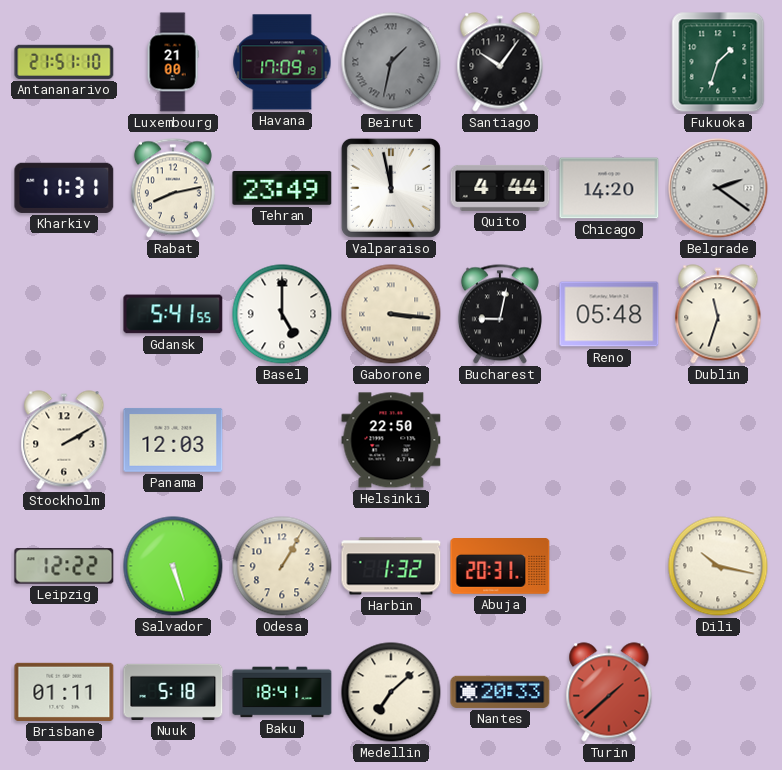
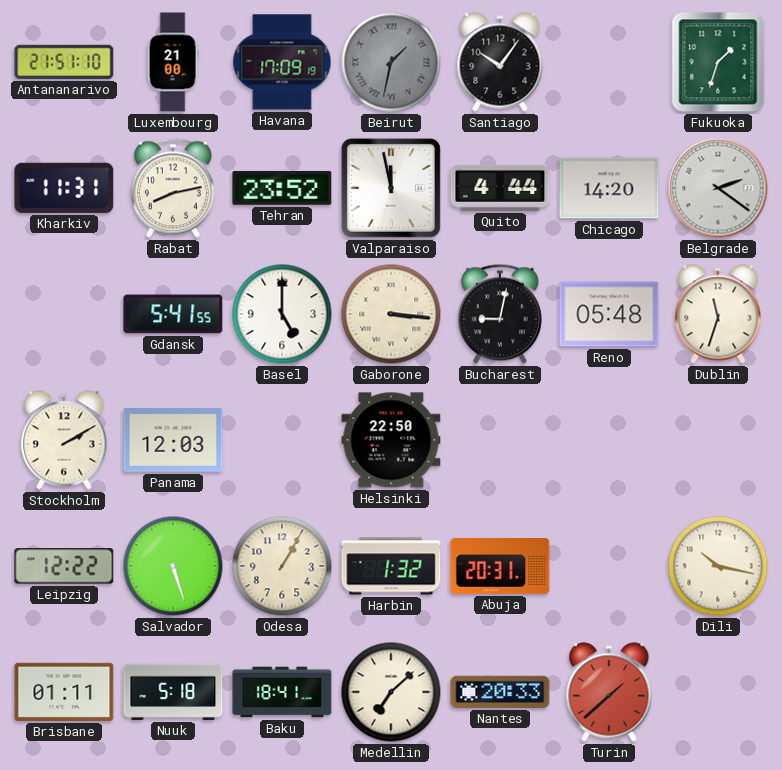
Tehran: 23:49 -> 23:52
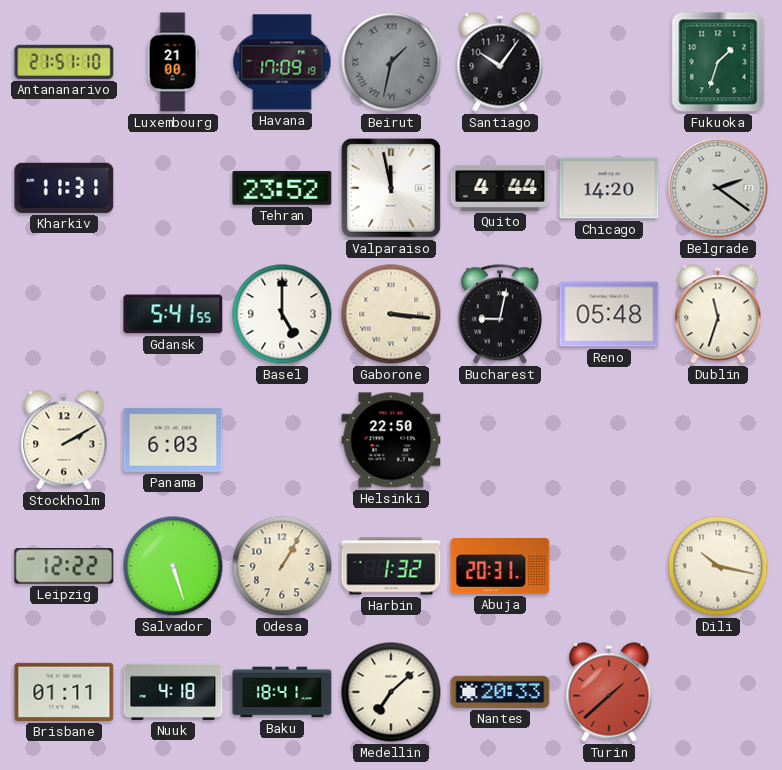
Rabat: 8:13 -> none
Panama: 12:03 -> 6:03
Nuuk: 5:18 -> 4:18
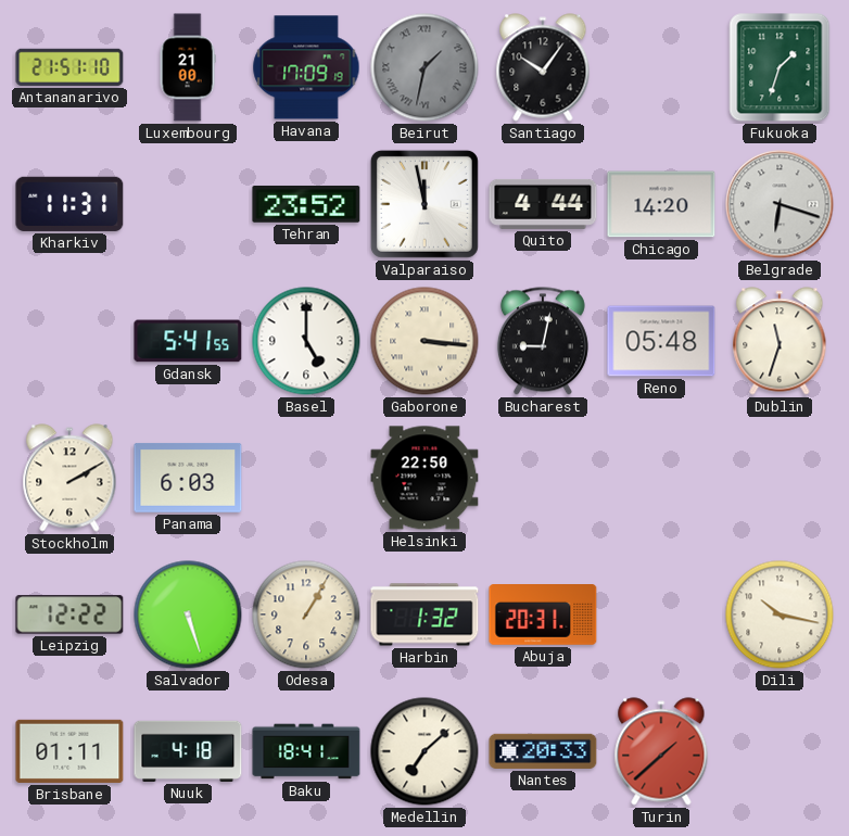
Belgrade: 2:21 -> 6:18
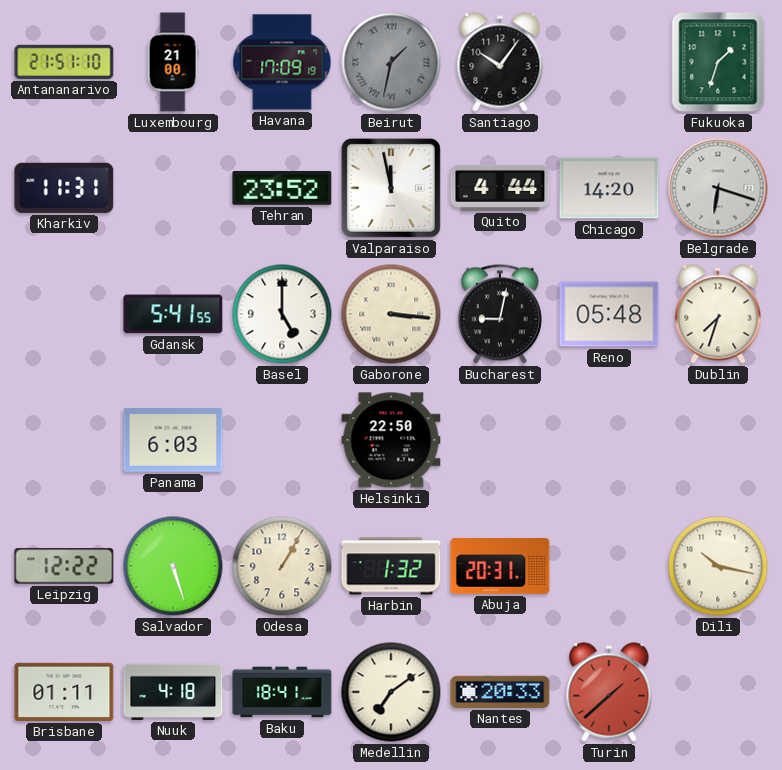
Dublin: 11:33 -> 7:33
Stockholm: 2:10 -> none
Medellin: 7:08 -> 7:09
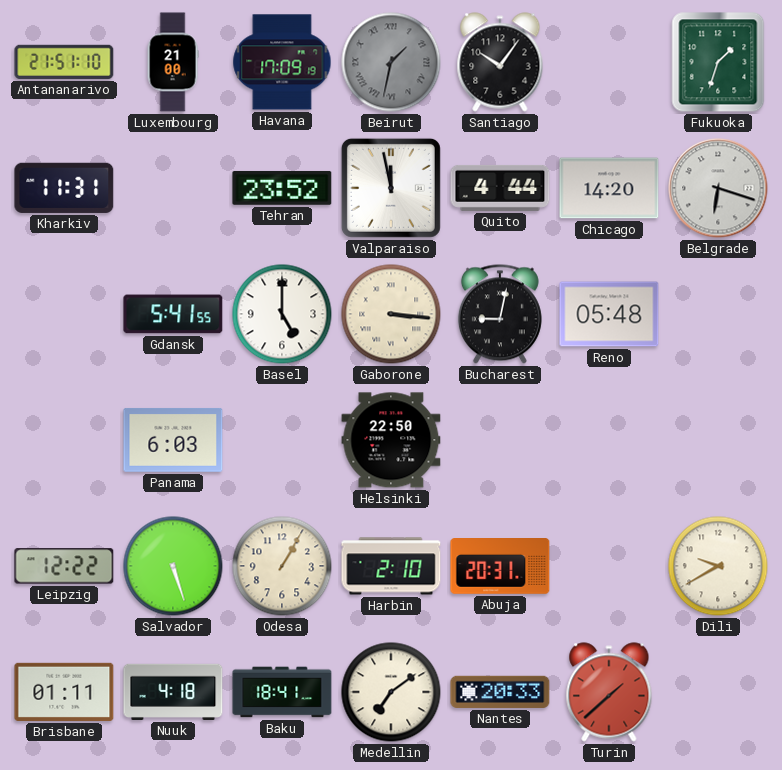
Dublin: 7:33 -> none
Harbin: 1:32 -> 2:10
Dili: 10:17 -> 9:40
